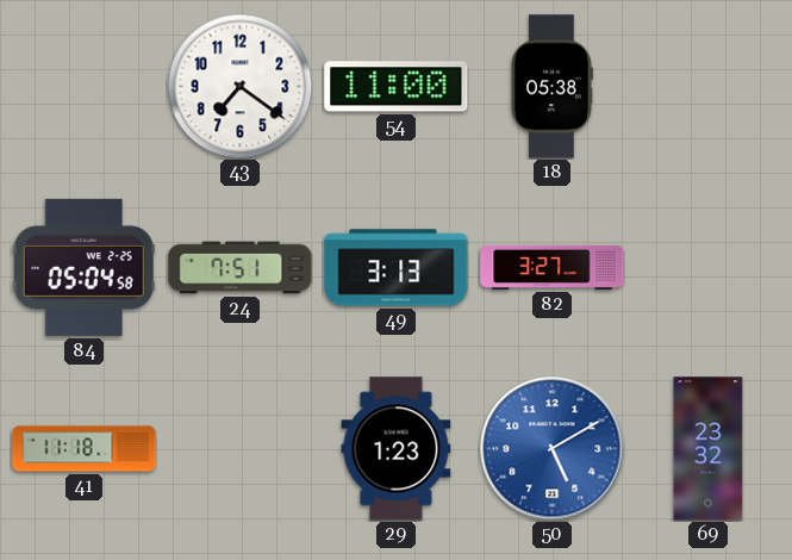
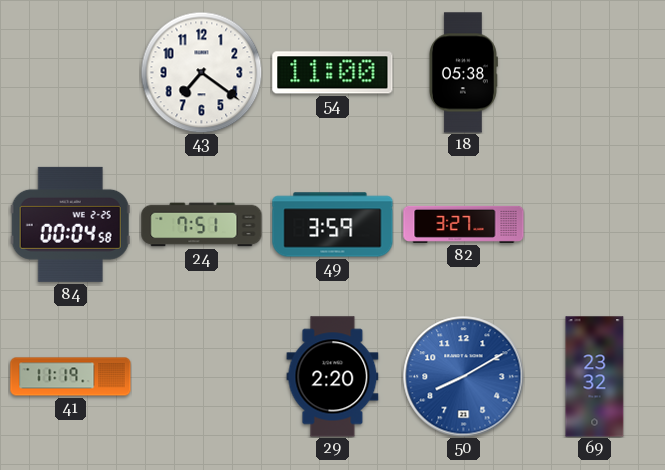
84: 05:04 -> 00:04
49: 3:13 -> 3:59
41: 11:18 -> 11:19
29: 1:23 -> 2:20
50: 5:10 -> 8:10
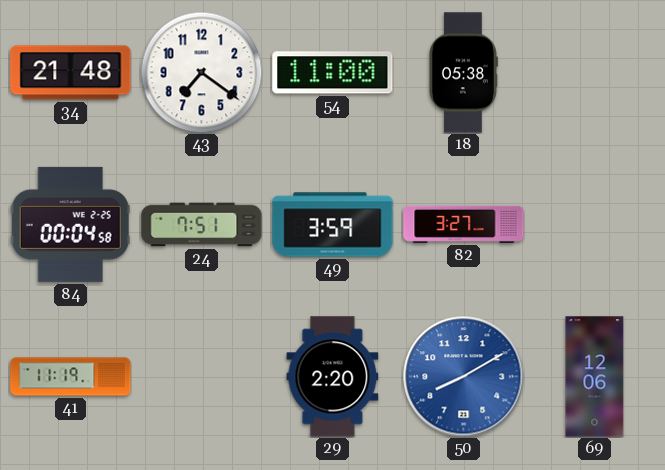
34: none -> 21:48
69: 23:32 -> 12:06
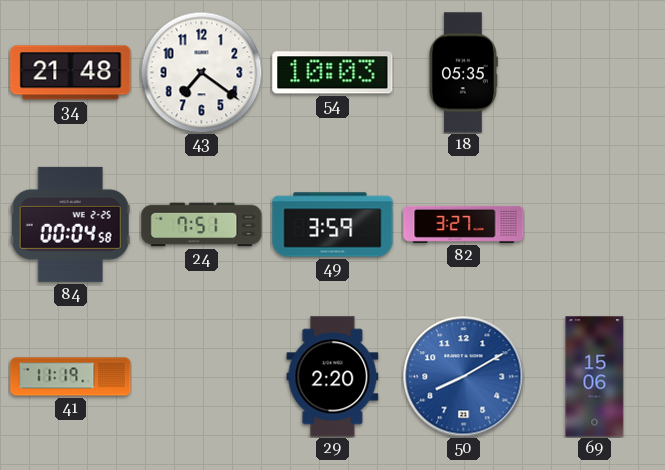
54: 11:00 -> 10:03
18: 05:38 -> 05:35
69: 12:06 -> 15:06
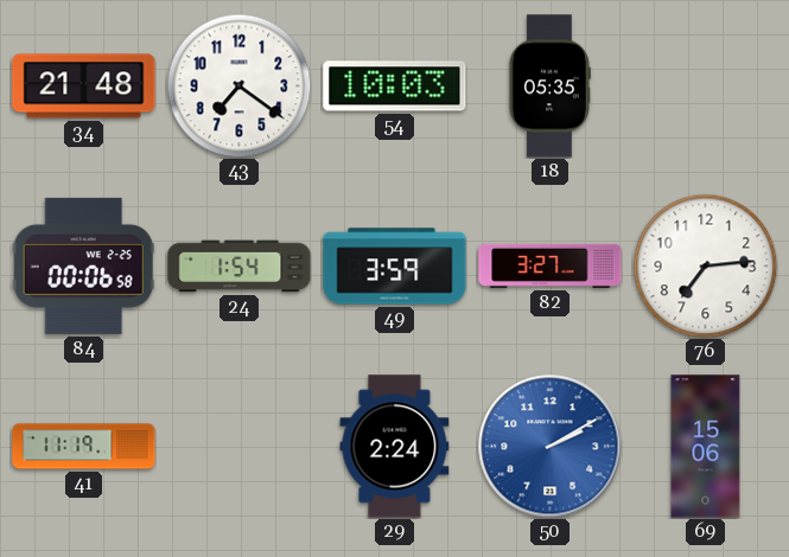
84: 00:04 -> 00:06
24: 7:51 -> 1:54
76: none -> 7:14
29: 2:20 -> 2:24
50: 8:10 -> 2:10
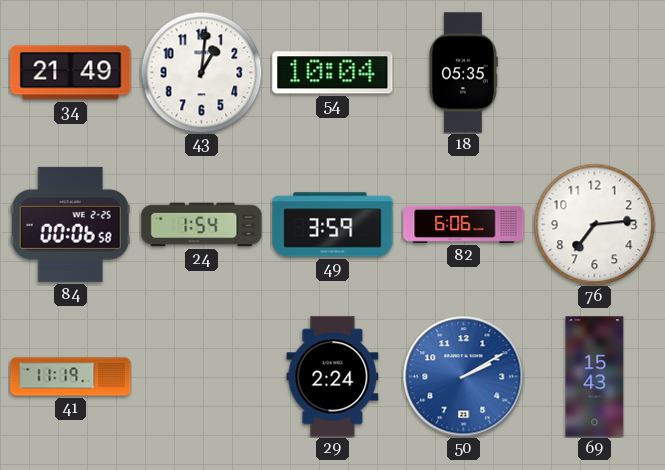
34: 21:48 -> 21:49
43: 7:21 -> 1:01
54: 10:03 -> 10:04
82: 3:27 -> 6:06
69: 15:06 -> 15:43
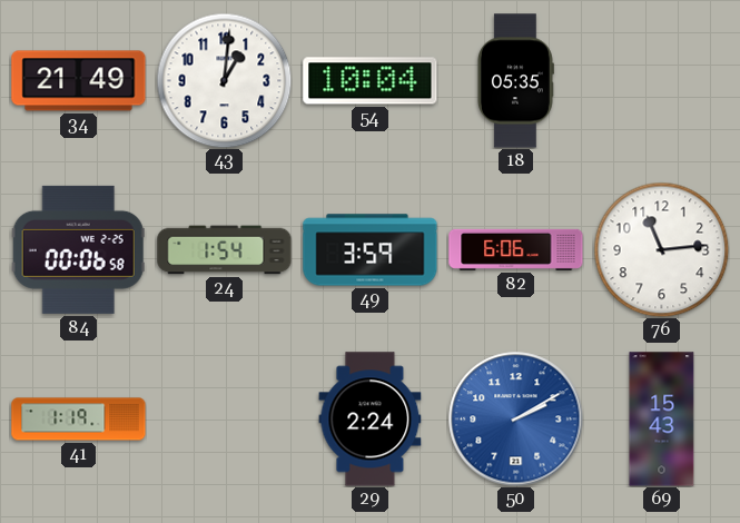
76: 7:14 -> 11:14
41: 11:19 -> 1:19
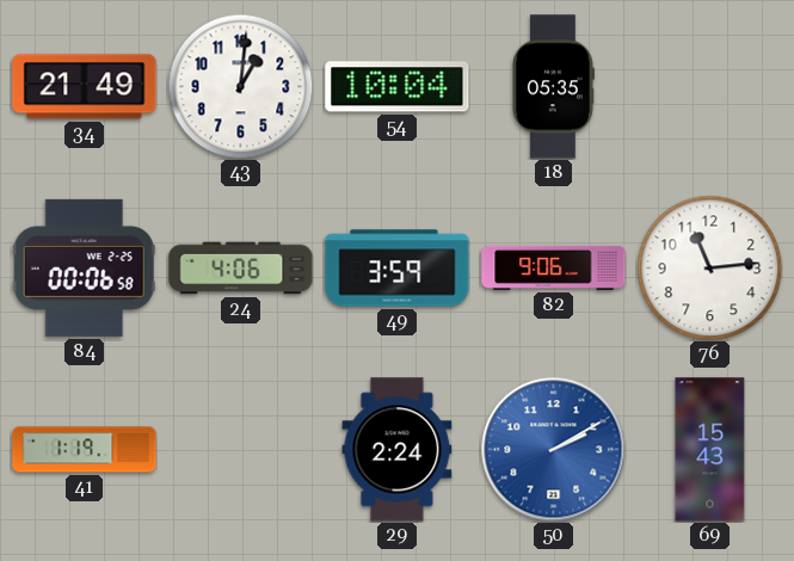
24: 1:54 -> 4:06
82: 6:06 -> 9:06
